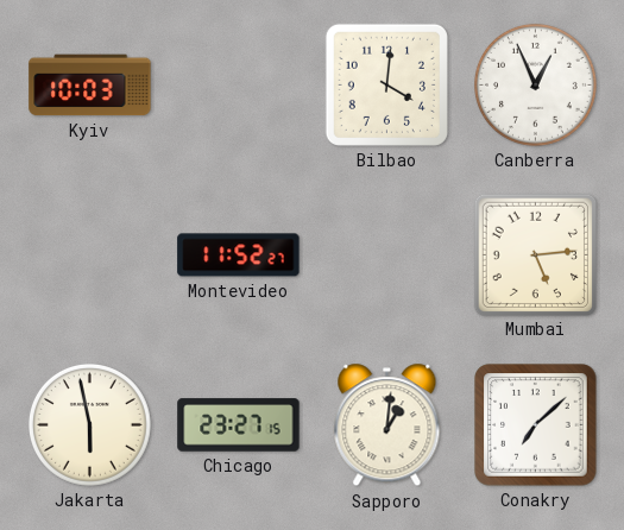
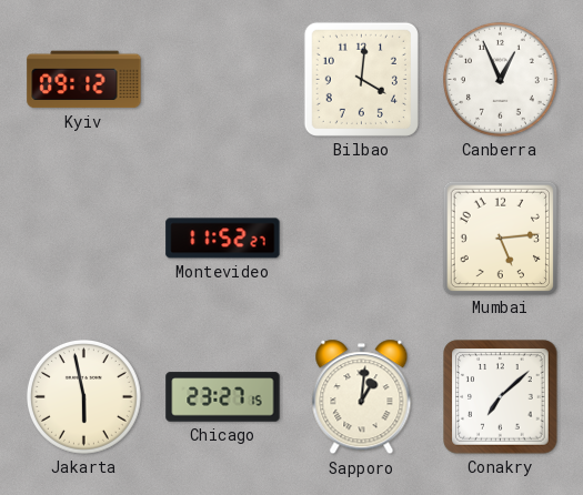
Kyiv: 10:03 -> 09:12
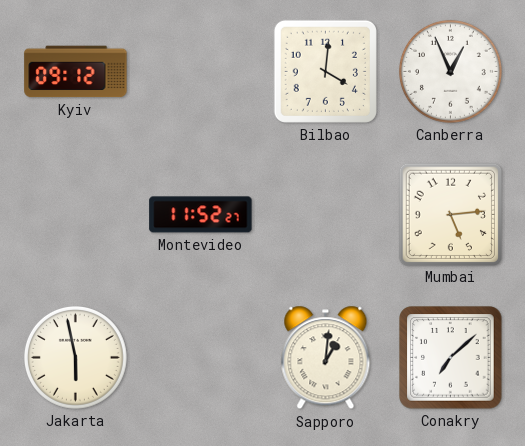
Chicago: 23:27 -> none
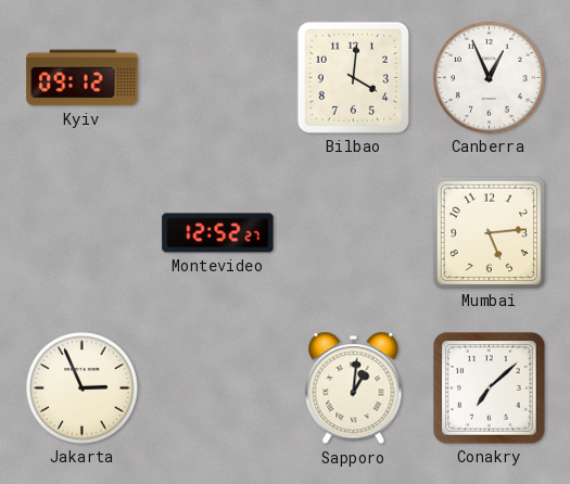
Montevideo: 11:52 -> 12:52
Jakarta: 5:58 -> 2:56
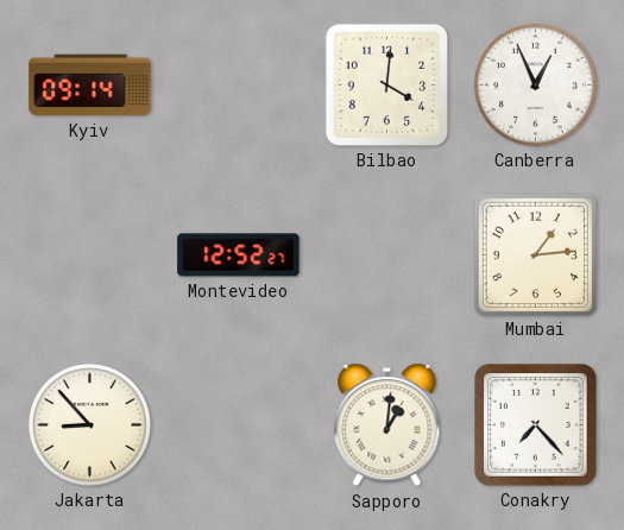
Kyiv: 09:12 -> 09:14
Mumbai: 5:14 -> 1:14
Jakarta: 2:56 -> 8:53
Conakry: 7:08 -> 7:23
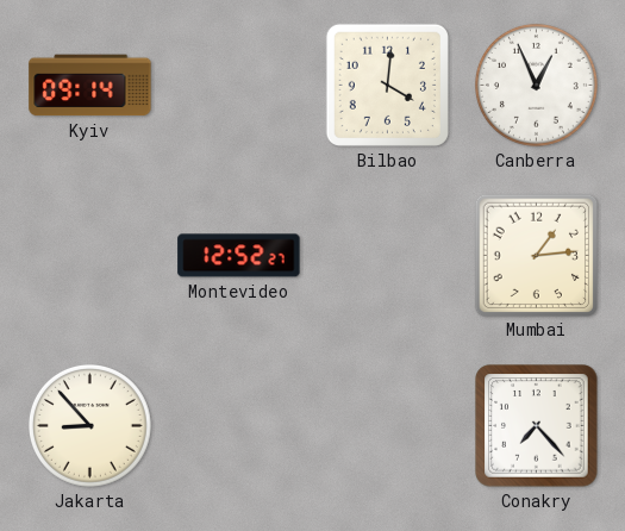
Sapporo: 1:01 -> none
